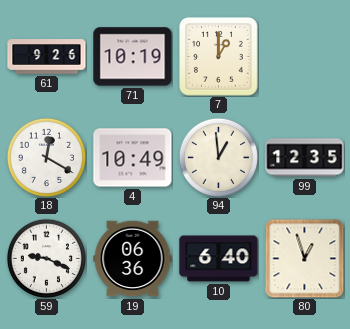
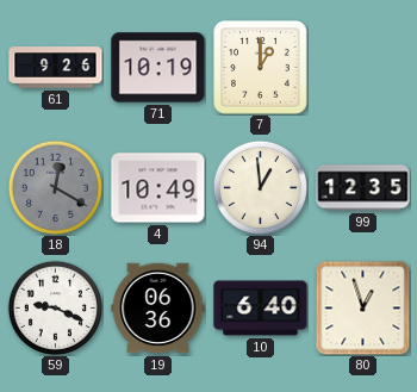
18 dial: white -> grey
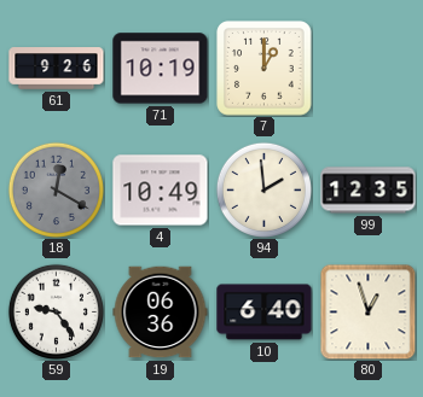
94: 12:59 -> 1:59
59: 9:19 -> 9:24
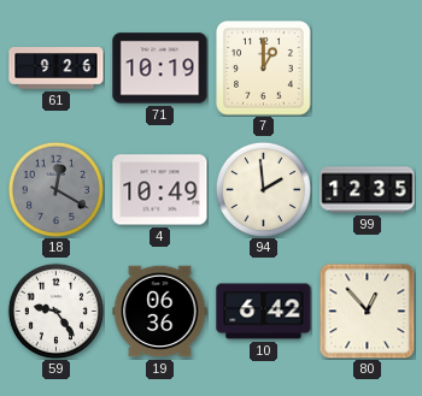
10: 6:40 -> 6:42
80: 12:57 -> 12:53
